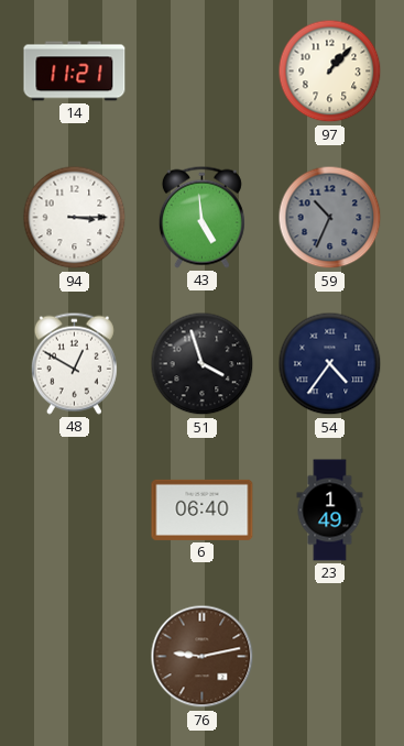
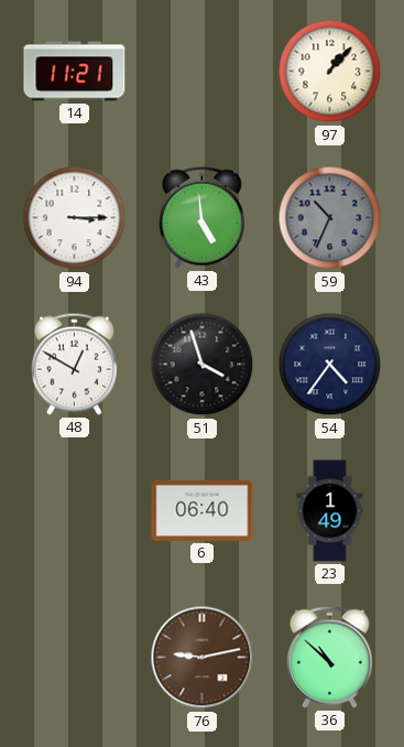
36: none -> 10:52
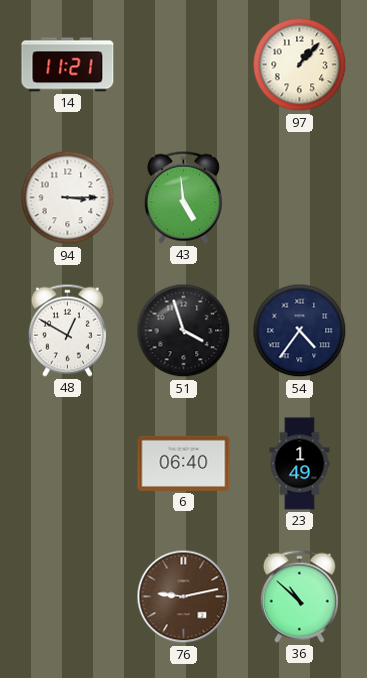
59: 10:34 -> none
